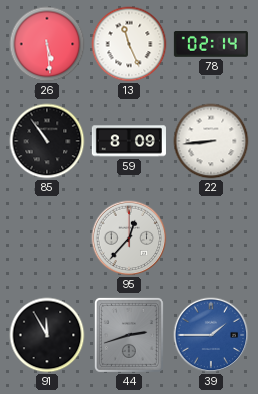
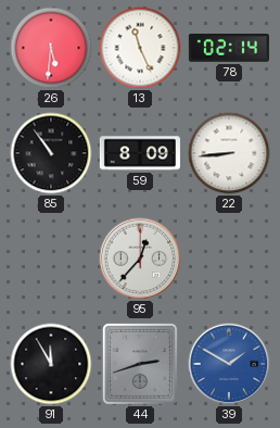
26: 5:29 -> 5:31
39: 1:45 -> 1:50
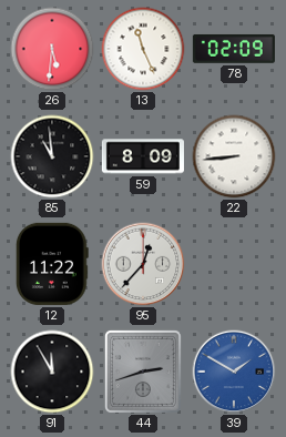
78: 02:14 -> 02:09
85: 10:54 -> 10:59
12: none -> 11:22
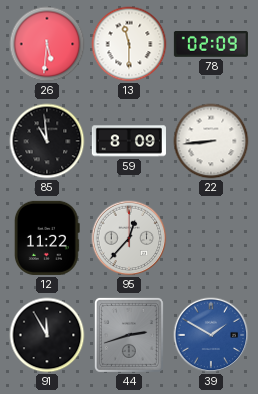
13: 11:26 -> 11:30
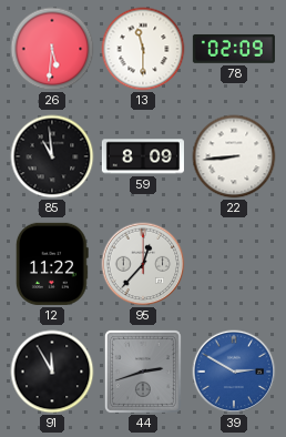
39: 1:50 -> 2:50
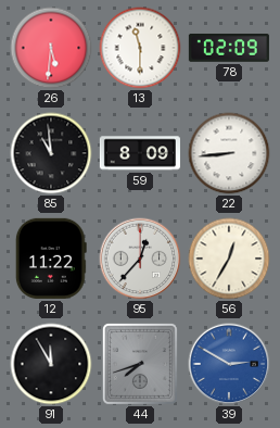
56: none -> 12:35
44: 2:42 -> 7:42
